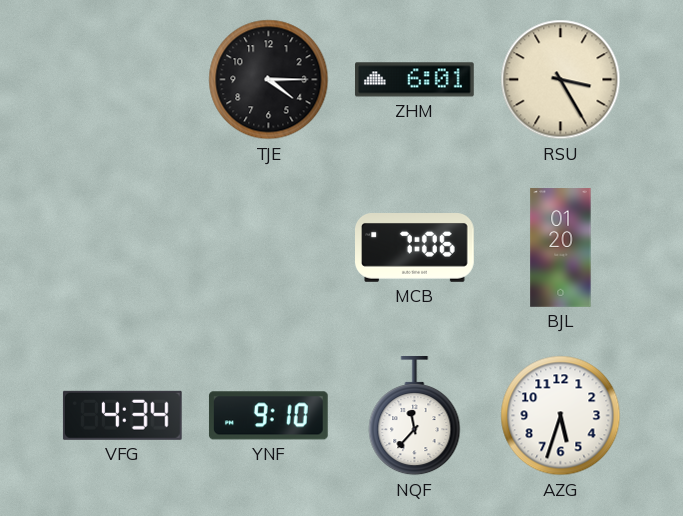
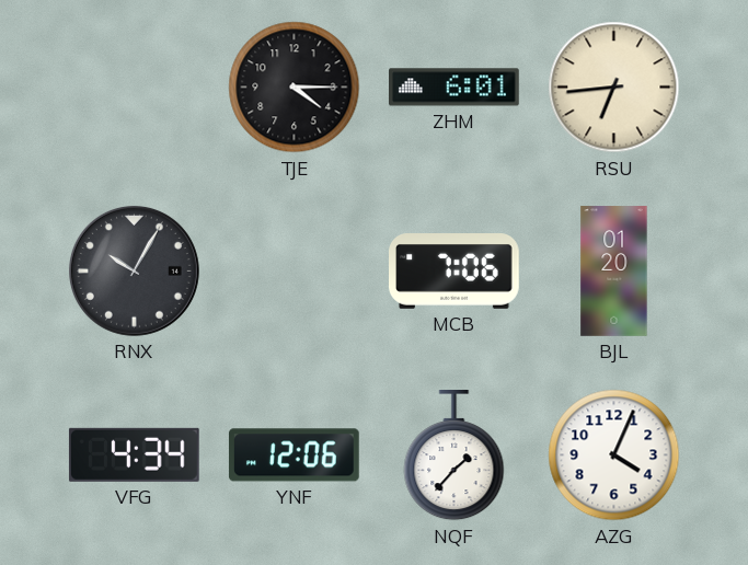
RSU: 3:25 -> 6:44
RNX: none -> 10:05
YNF: 9:10 -> 12:06
NQF: 11:37 -> 1:37
AZG: 5:33 -> 4:04
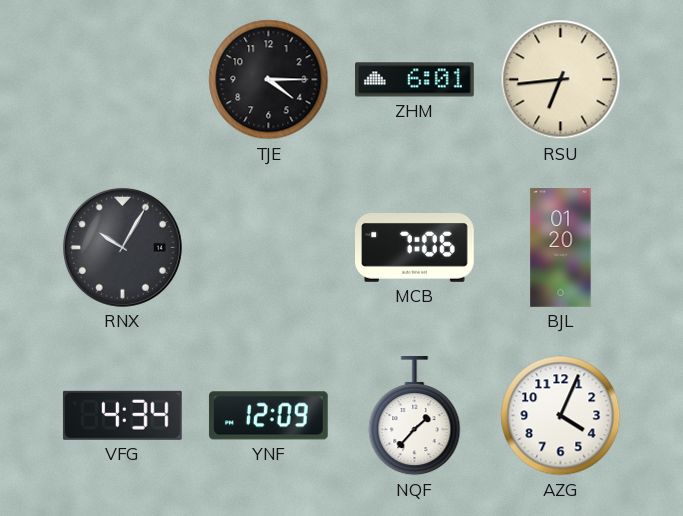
YNF: 12:06 -> 12:09
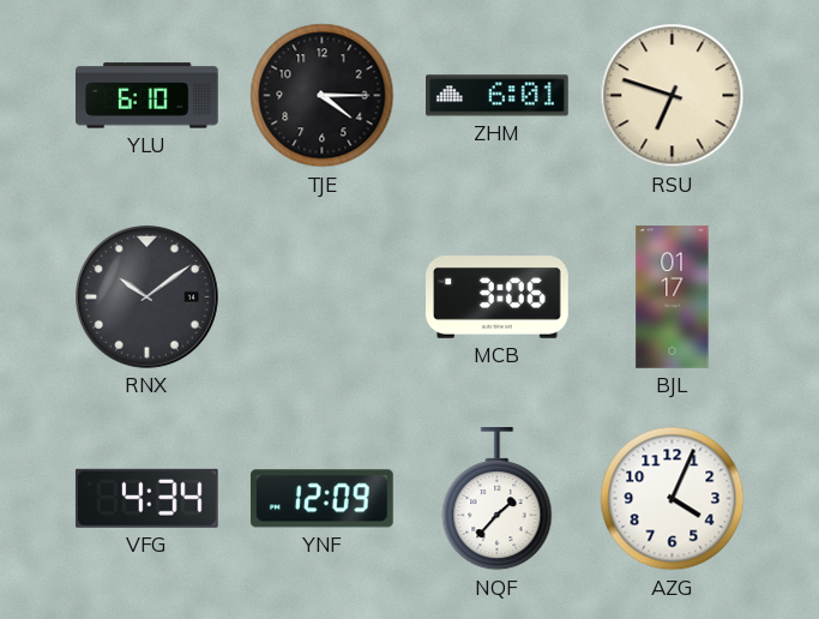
YLU: none -> 6:10
RSU: 6:44 -> 6:48
RNX: 10:05 -> 10:09
MCB: 7:06 -> 3:06
BJL: 01:20 -> 01:17
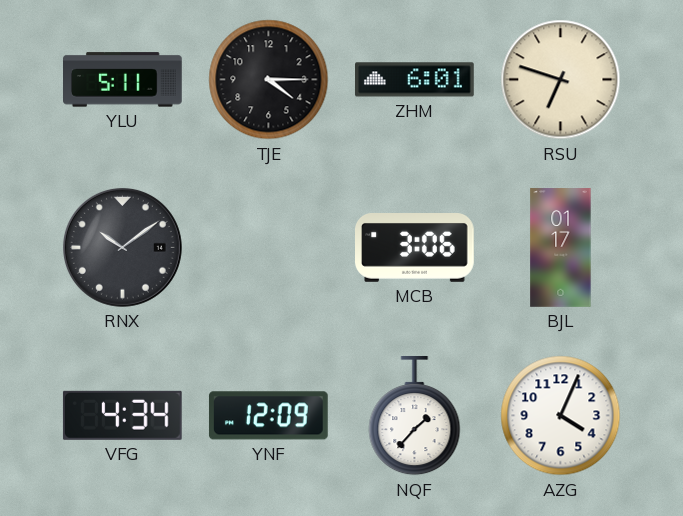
YLU: 6:10 -> 5:11
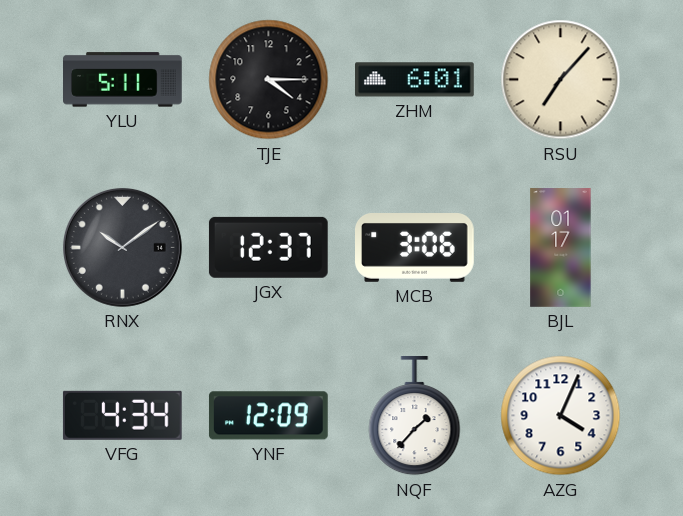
RSU: 6:48 -> 7:07
JGX: none -> 12:37
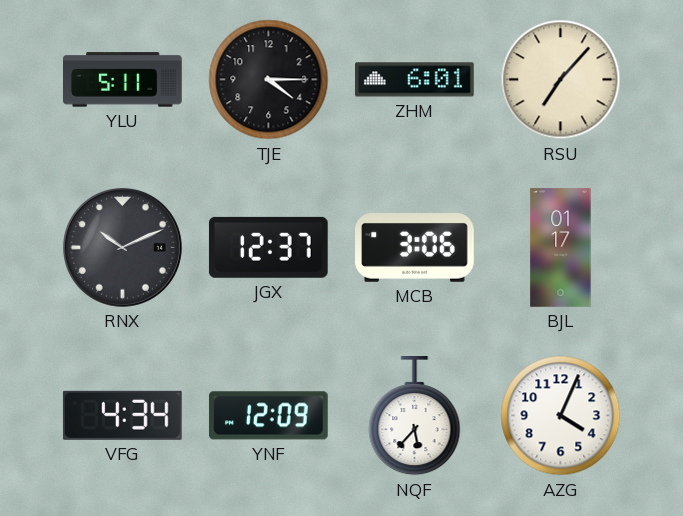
RNX: 10:09 -> 10:11
NQF: 1:37 -> 5:37
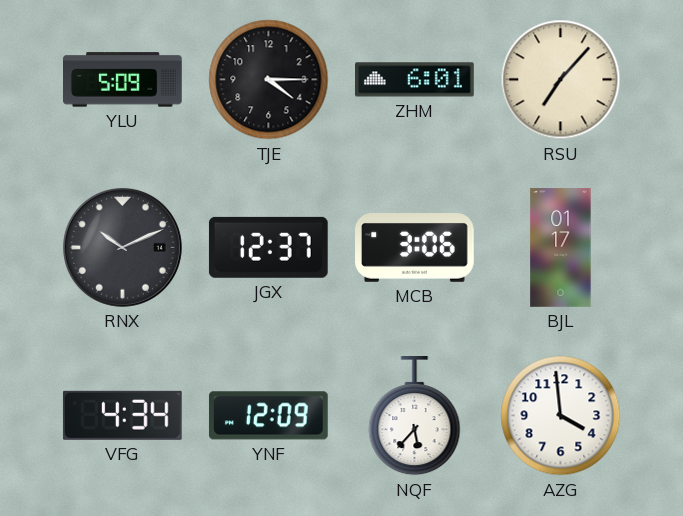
YLU: 5:11 -> 5:09
AZG: 4:04 -> 3:59
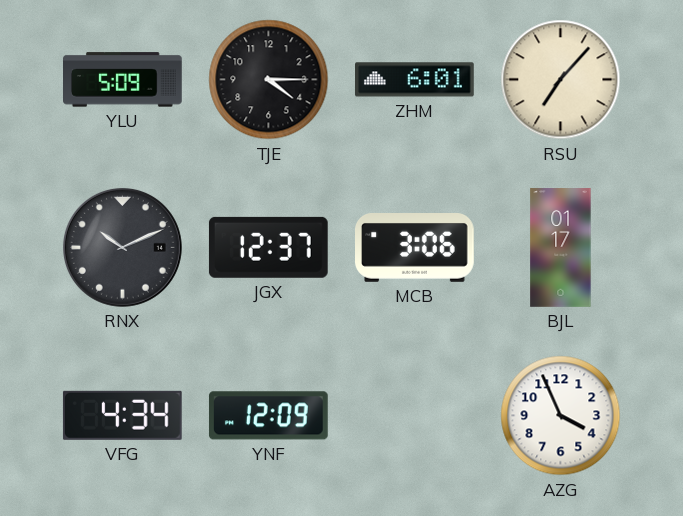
NQF: 5:37 -> none
AZG: 3:59 -> 3:56
